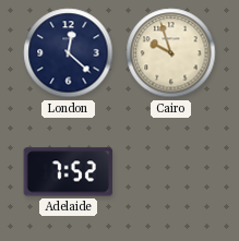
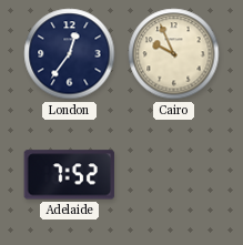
London: 12:22 -> 12:36
Cairo: 9:57 -> 9:56
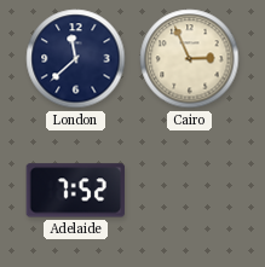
London: 12:36 -> 11:38
Cairo: 9:56 -> 2:56
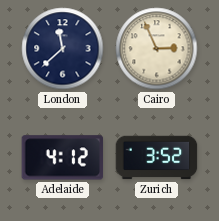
Adelaide: 7:52 -> 4:12
Zurich: none -> 3:52
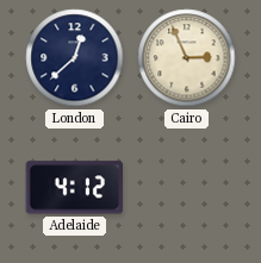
London: 11:38 -> 12:38
Zurich: 3:52 -> none
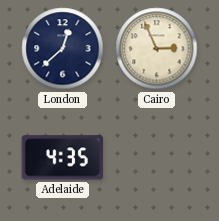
Adelaide: 4:12 -> 4:35
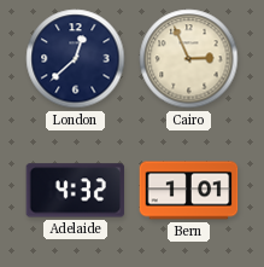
Adelaide: 4:35 -> 4:32
Bern: none -> 1:01
